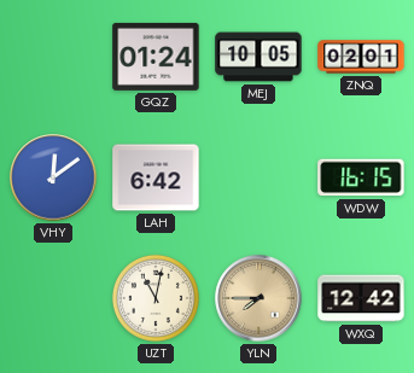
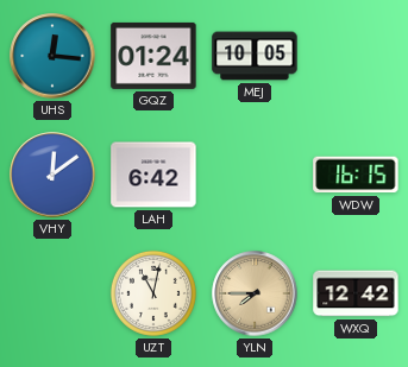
UHS: none -> 12:16
ZNQ: 02:01 -> none
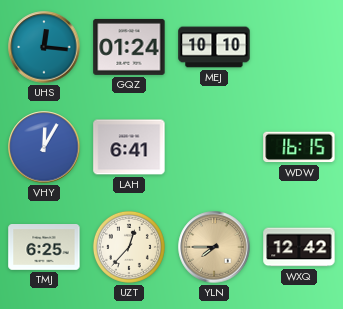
MEJ: 10:05 -> 10:10
VHY: 12:09 -> 12:05
LAH: 6:42 -> 6:41
TMJ: none -> 6:25
UZT: 11:02 -> 12:37
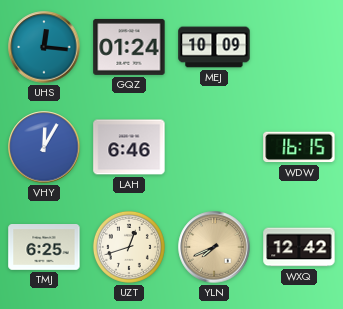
MEJ: 10:10 -> 10:09
LAH: 6:41 -> 6:46
UZT: 12:37 -> 12:42
YLN: 7:45 -> 7:41
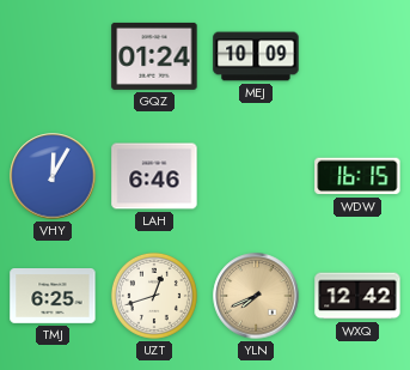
UHS: 12:16 -> none
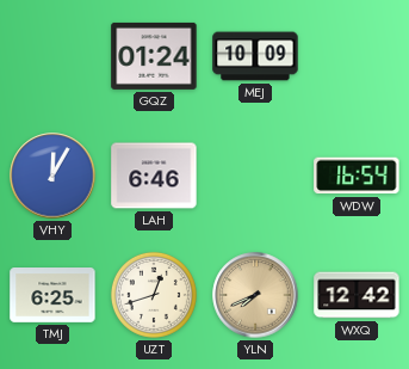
WDW: 16:15 -> 16:54
